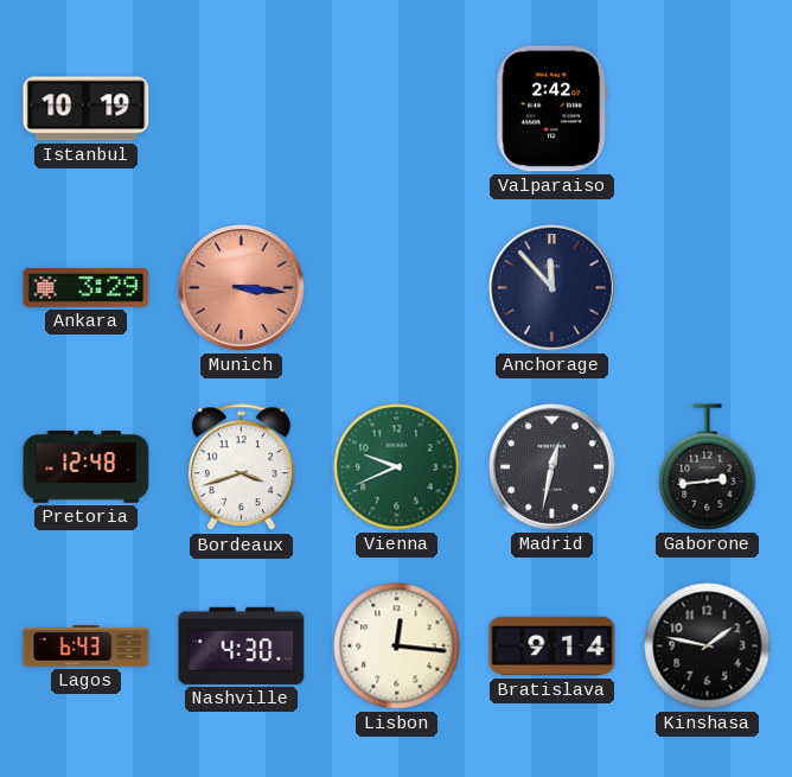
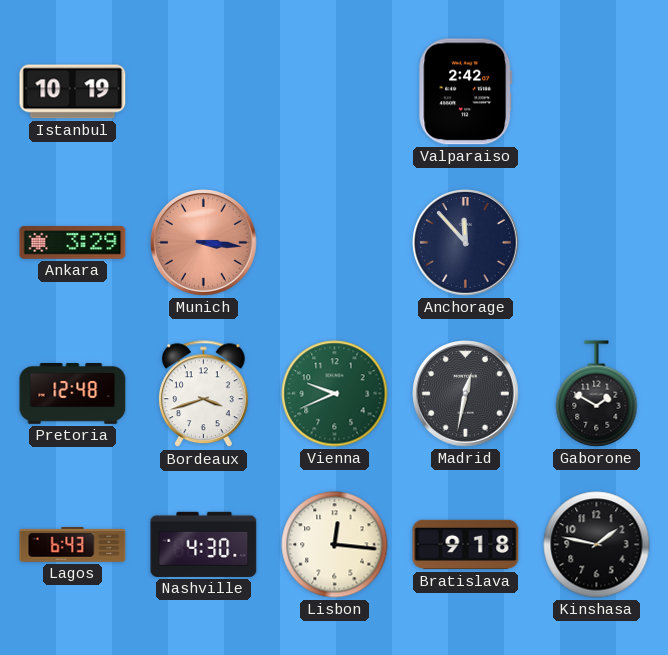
Gaborone: 2:44 -> 1:50
Bratislava: 9:14 -> 9:18
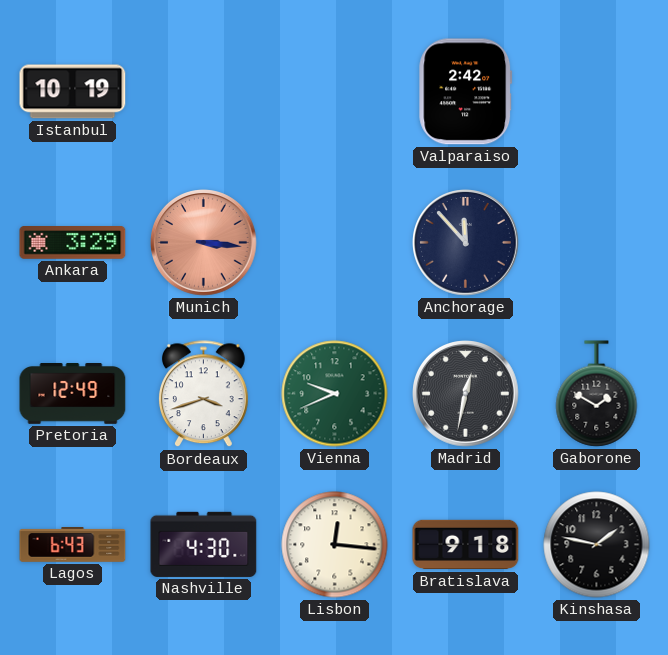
Pretoria: 12:48 -> 12:49
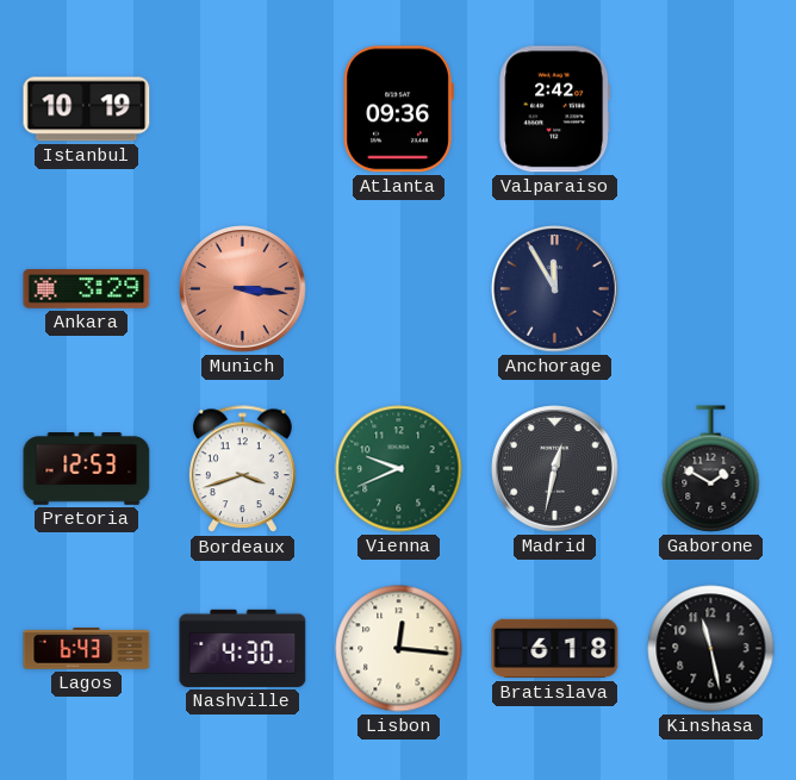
Atlanta: none -> 09:36
Anchorage: 11:53 -> 11:55
Pretoria: 12:49 -> 12:53
Bratislava: 9:18 -> 6:18
Kinshasa: 1:47 -> 11:28
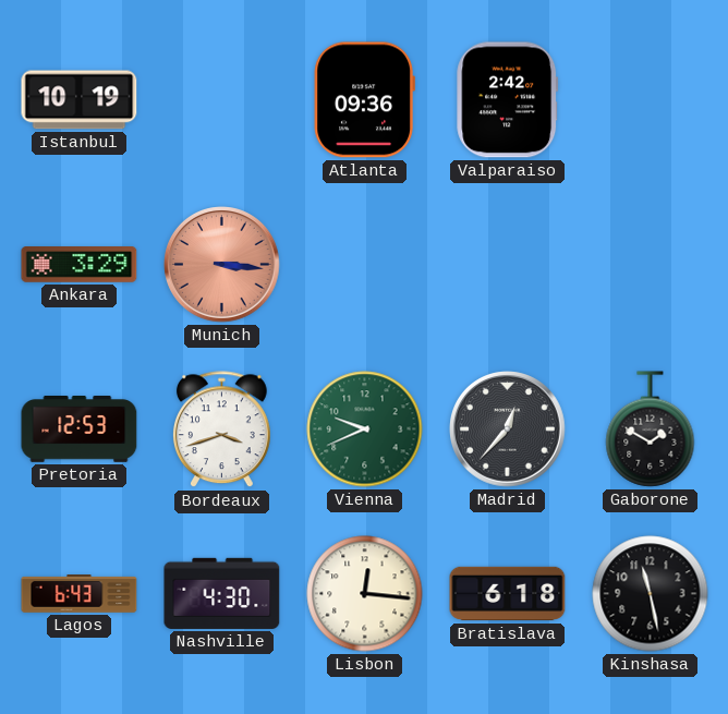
Anchorage: 11:55 -> none
Madrid: 12:32 -> 12:37
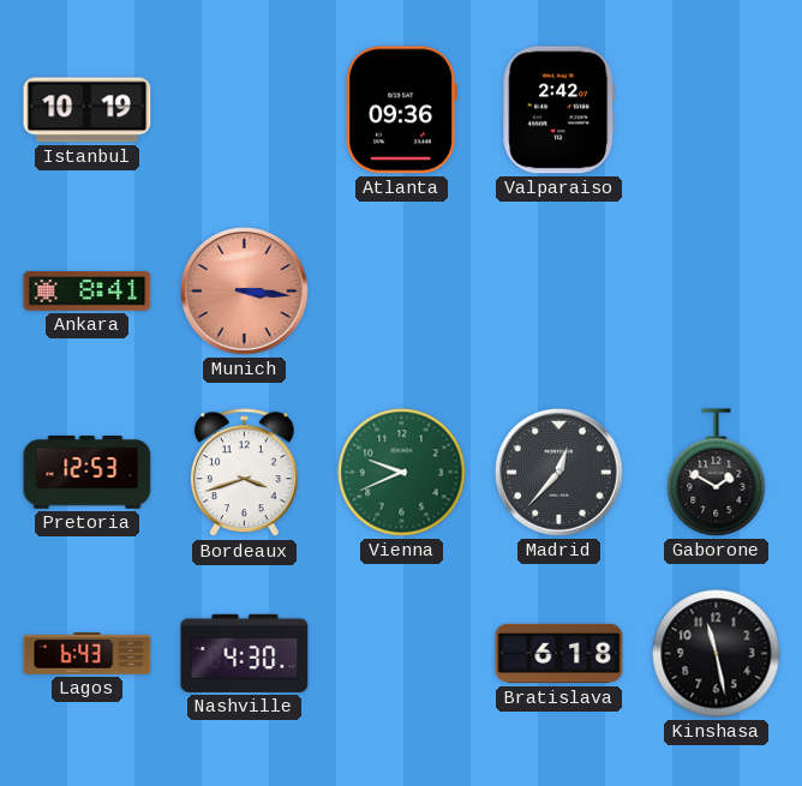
Ankara: 3:29 -> 8:41
Lisbon: 12:16 -> none
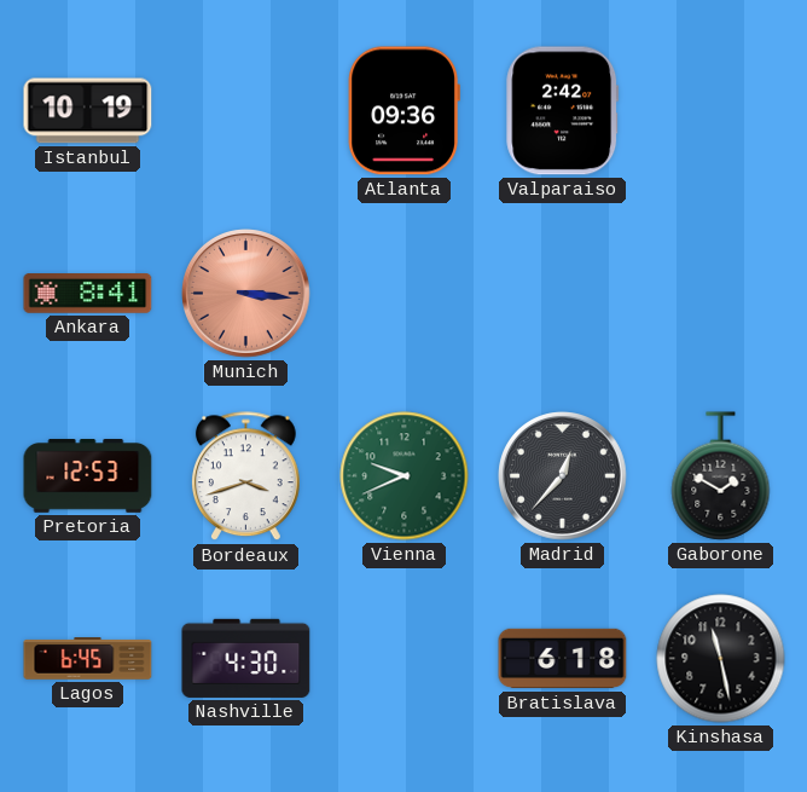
Lagos: 6:43 -> 6:45
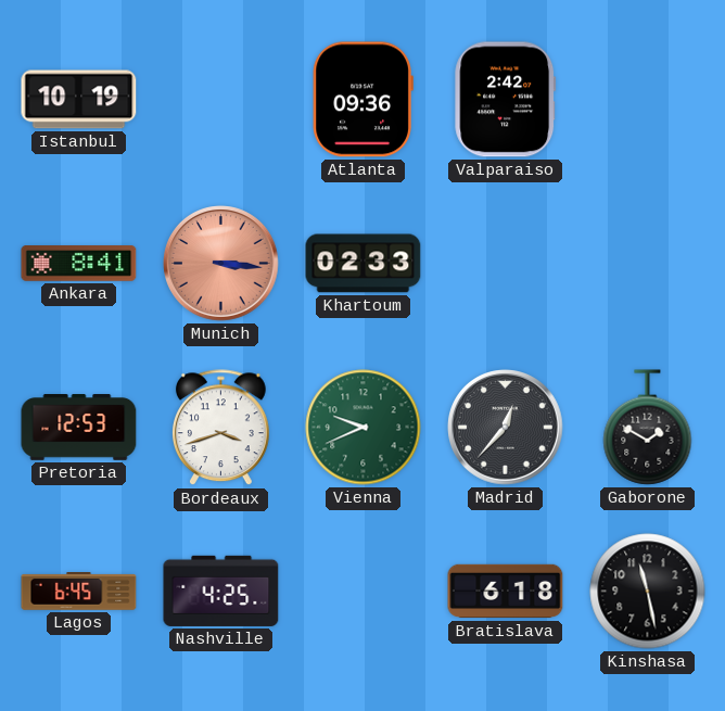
Khartoum: none -> 02:33
Nashville: 4:30 -> 4:25
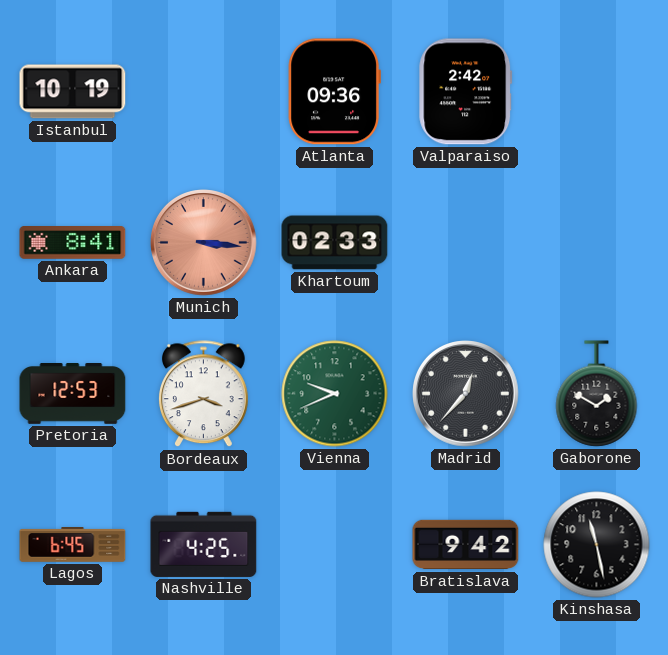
Bratislava: 6:18 -> 9:42
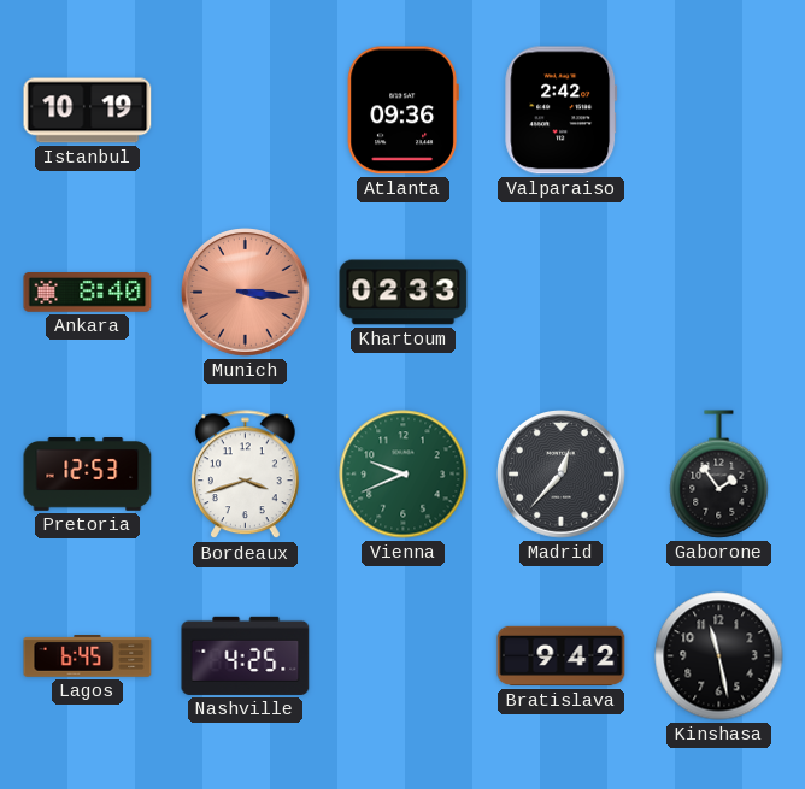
Ankara: 8:41 -> 8:40
Gaborone: 1:50 -> 1:54
